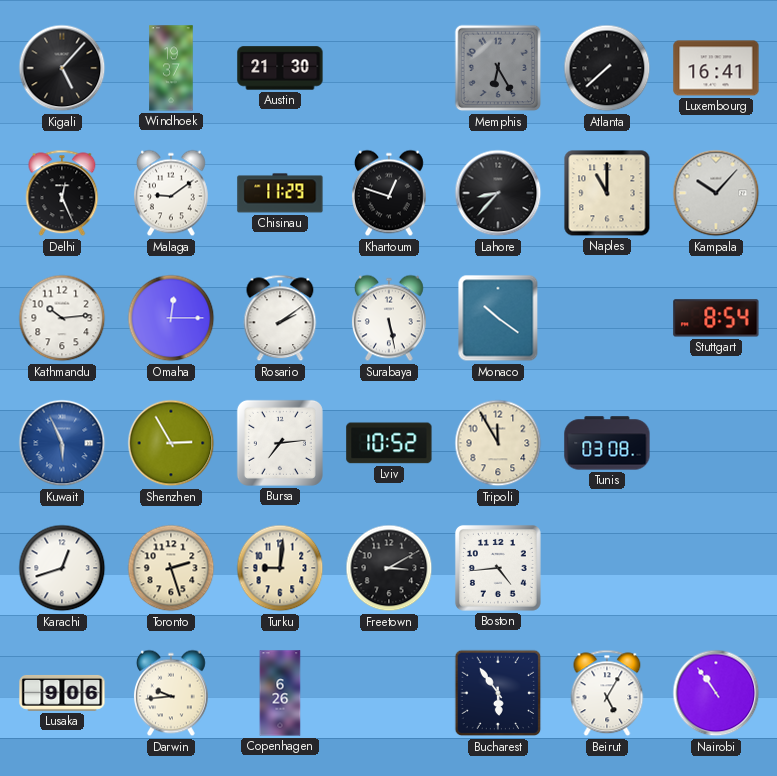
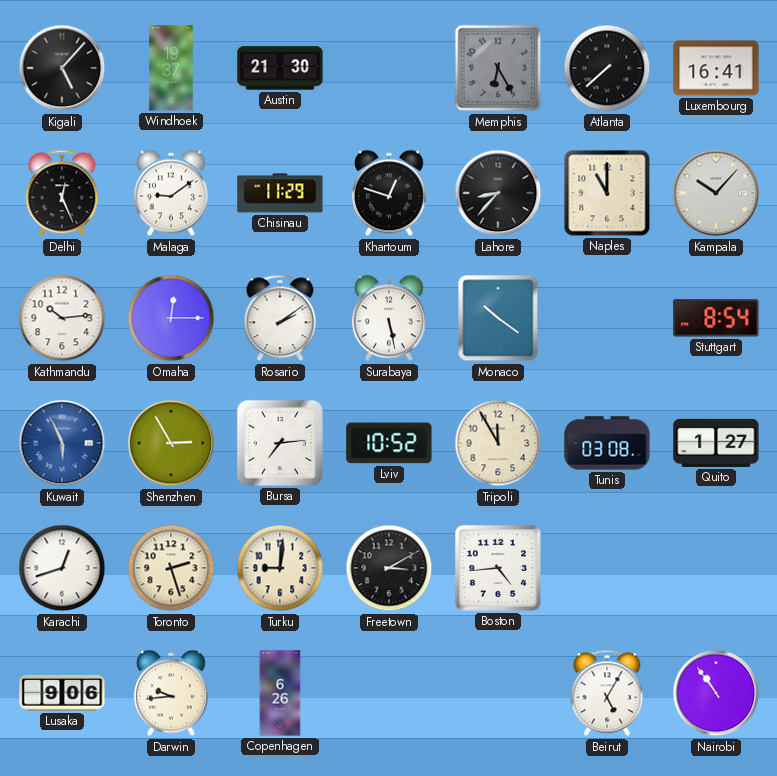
Quito: none -> 1:27
Bucharest: 5:54 -> none
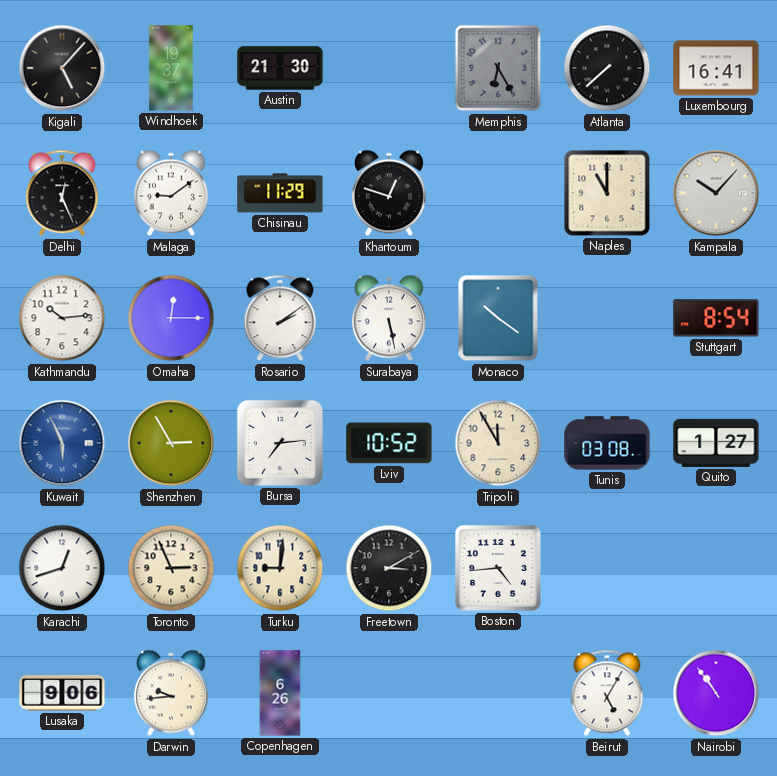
Lahore: 8:37 -> none
Toronto: 2:27 -> 2:56
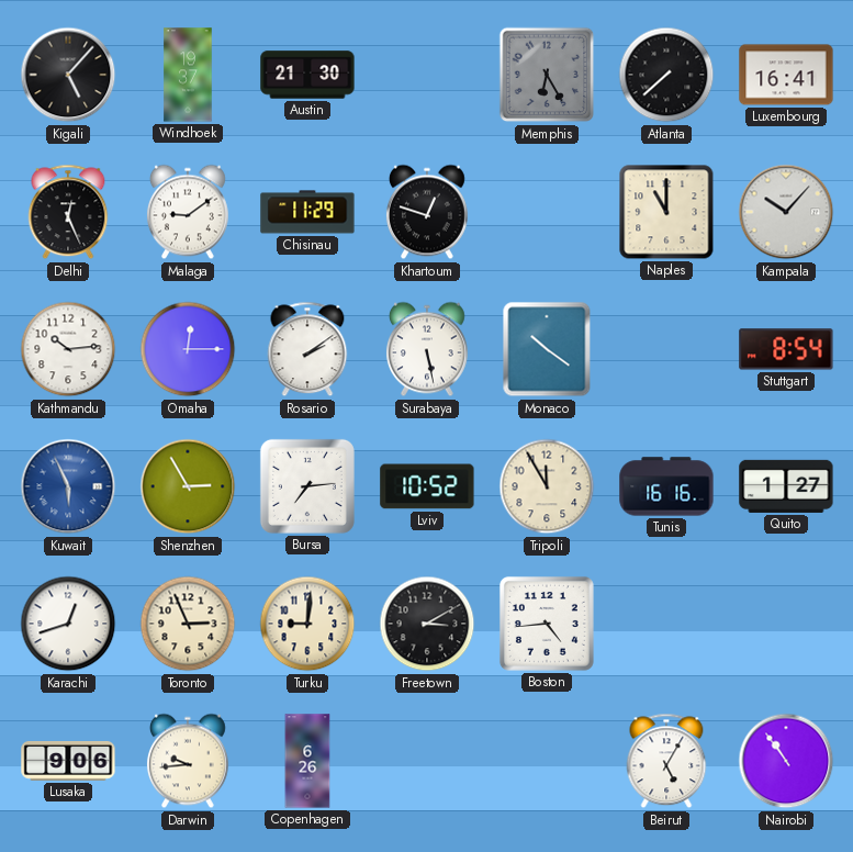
Tunis: 03:08 -> 16:16
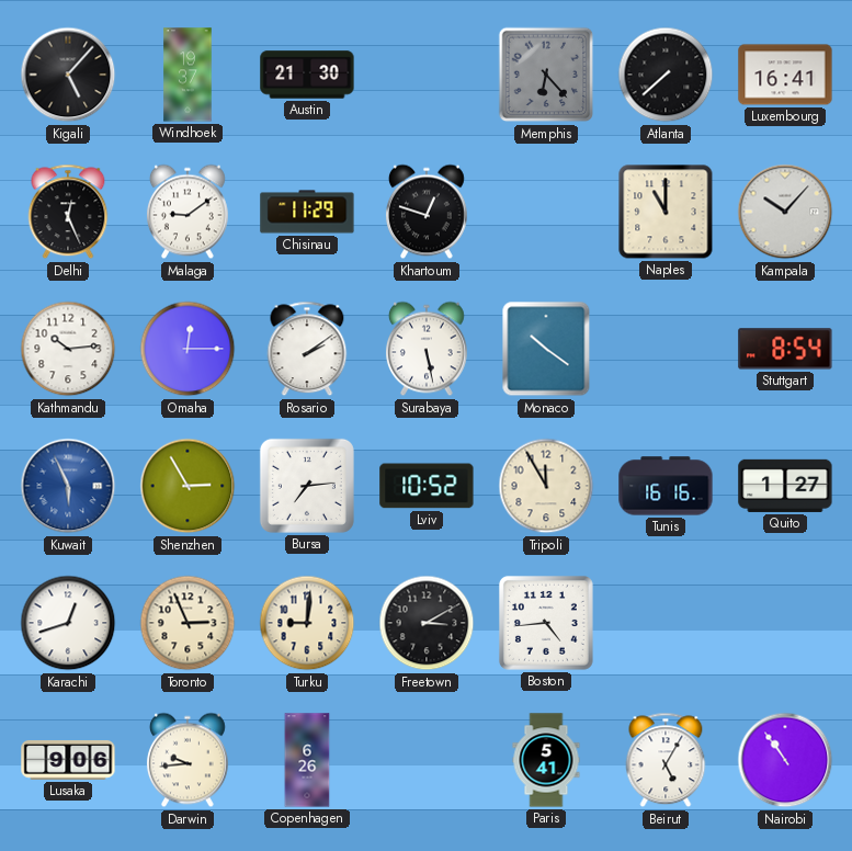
Memphis: 6:25 -> 6:23
Paris: none -> 5:41
